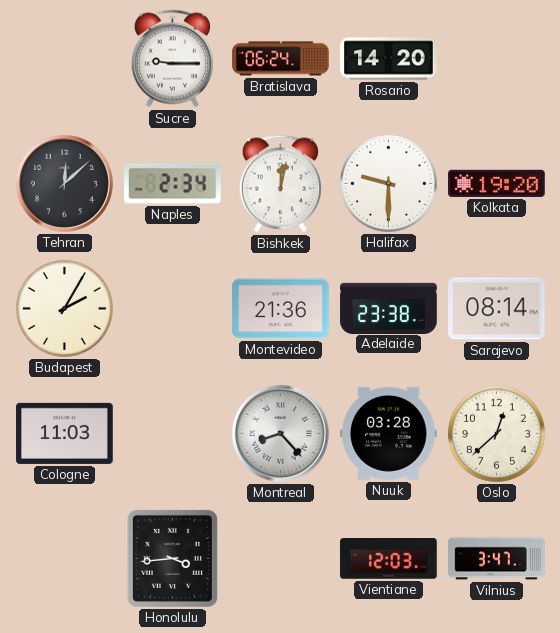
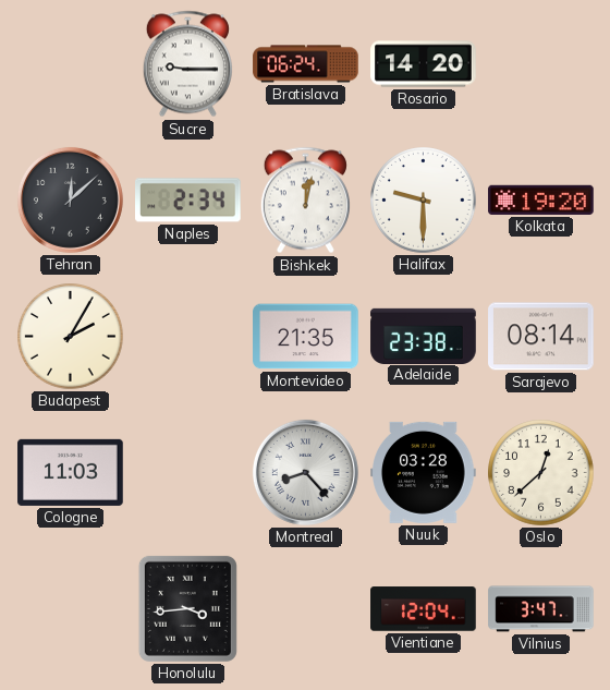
Montevideo: 21:36 -> 21:35
Vientiane: 12:03 -> 12:04
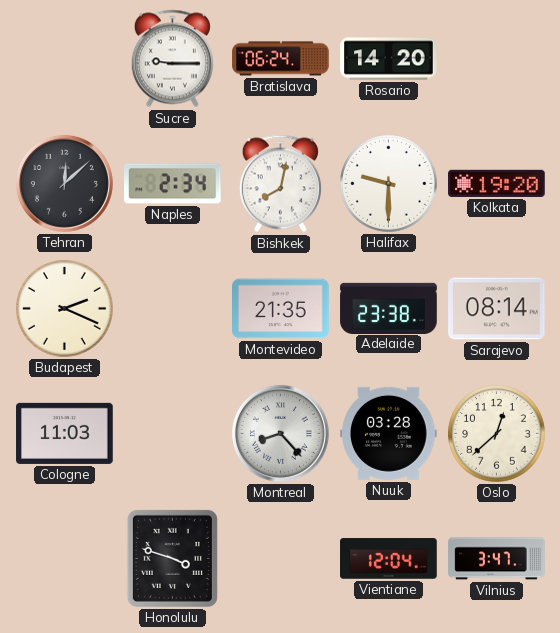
Bishkek: 12:02 -> 8:02
Budapest: 2:05 -> 2:19
Honolulu: 3:44 -> 3:48
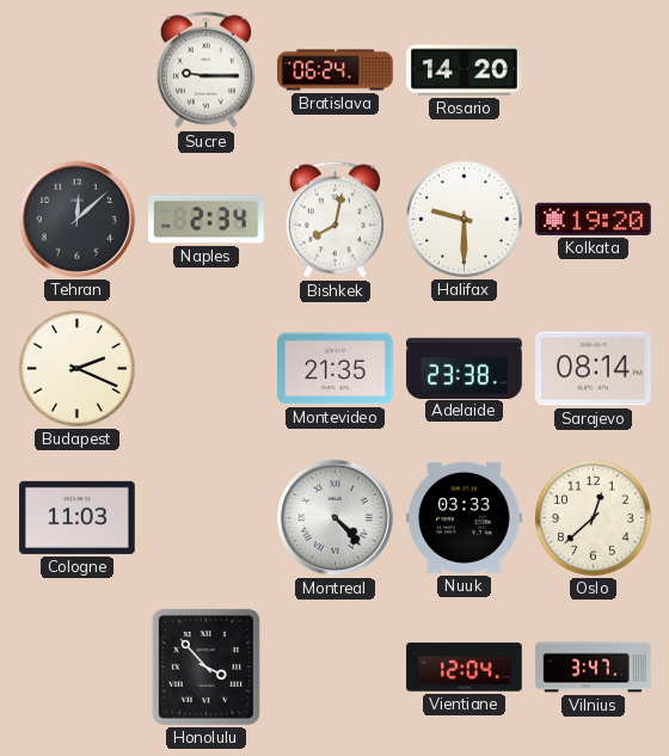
Montreal: 8:23 -> 4:23
Nuuk: 03:28 -> 03:33
Honolulu: 3:48 -> 3:53
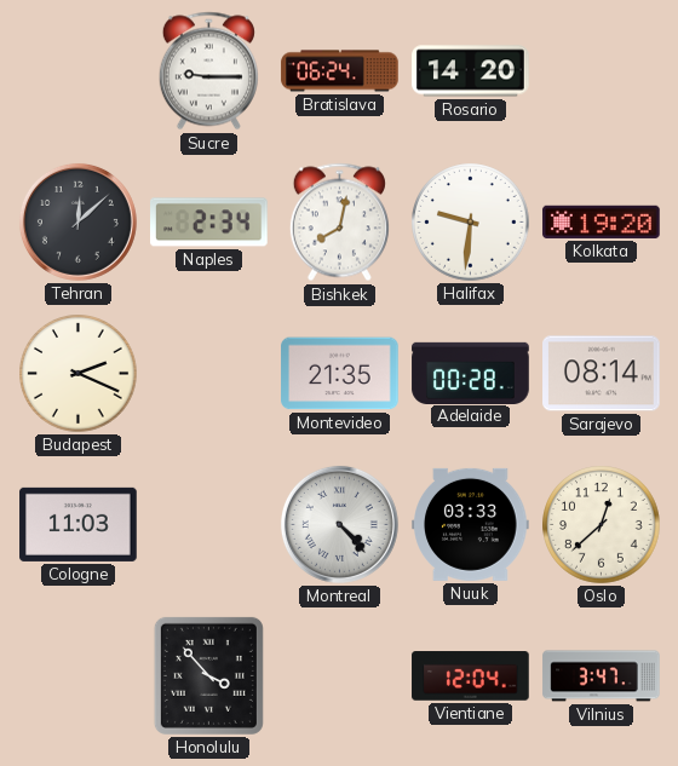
Halifax: 9:30 -> 9:31
Adelaide: 23:38 -> 00:28
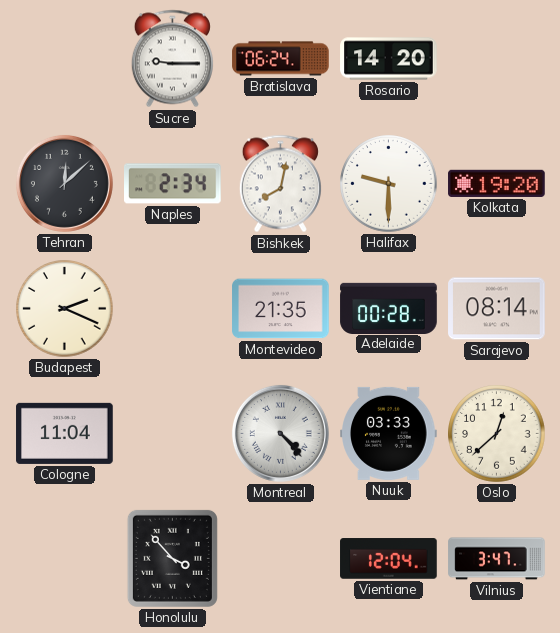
Halifax: 9:31 -> 9:30
Cologne: 11:03 -> 11:04
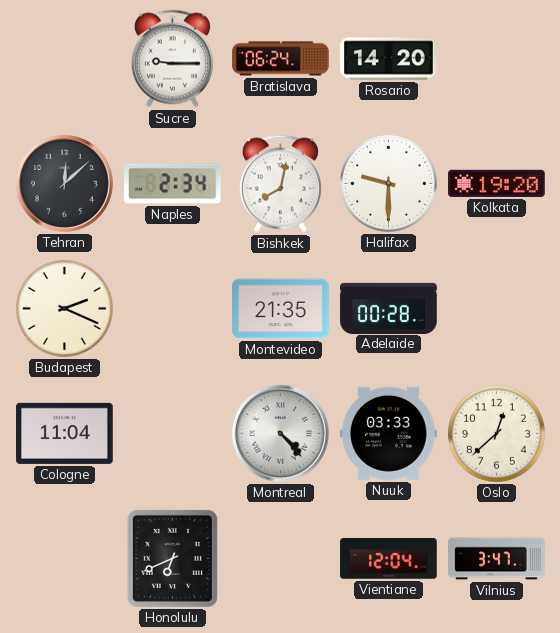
Sarajevo: 08:14 -> none
Honolulu: 3:53 -> 6:41
